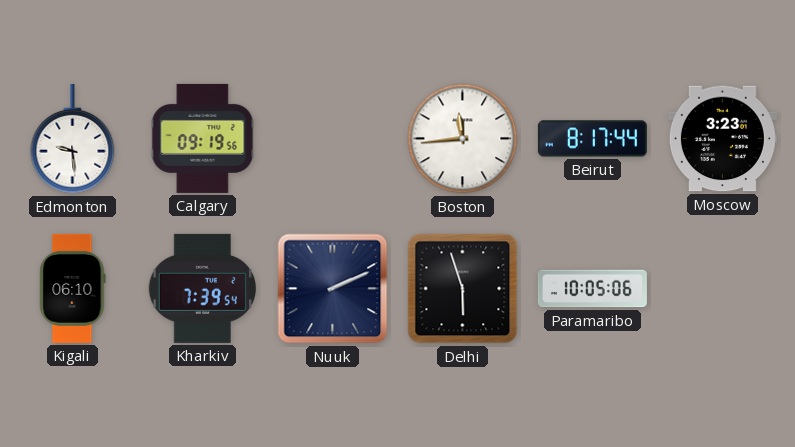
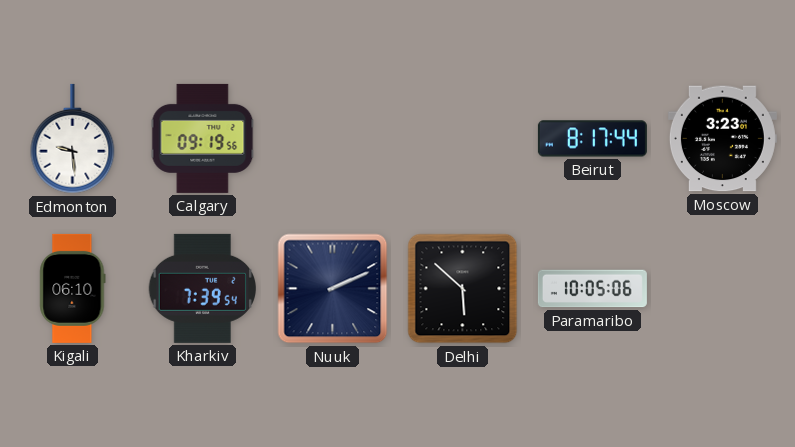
Boston: 11:44 -> none
Delhi: 5:57 -> 5:52
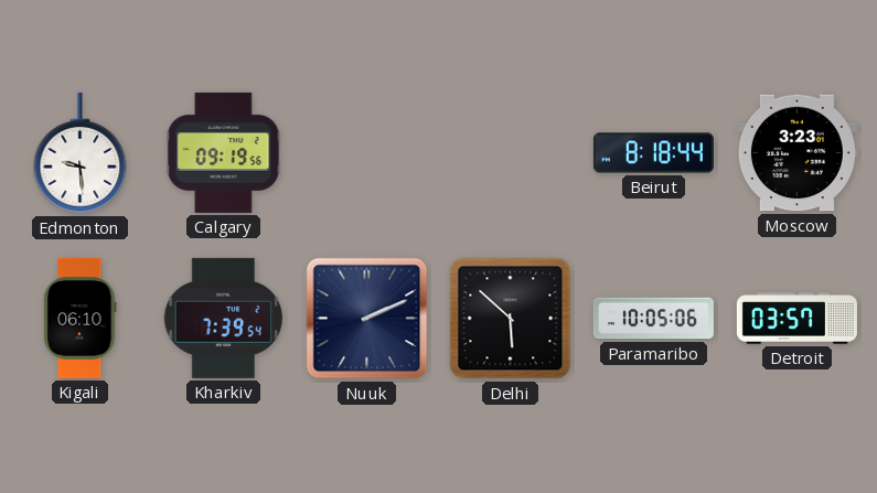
Beirut: 8:17 -> 8:18
Detroit: none -> 03:57
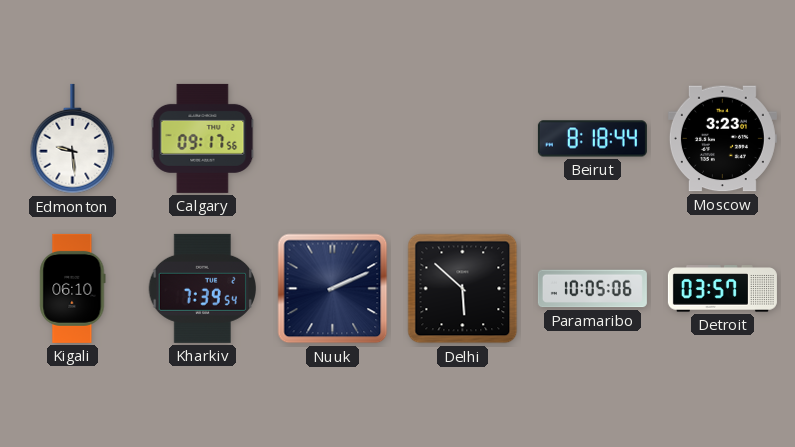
Calgary: 09:19 -> 09:17
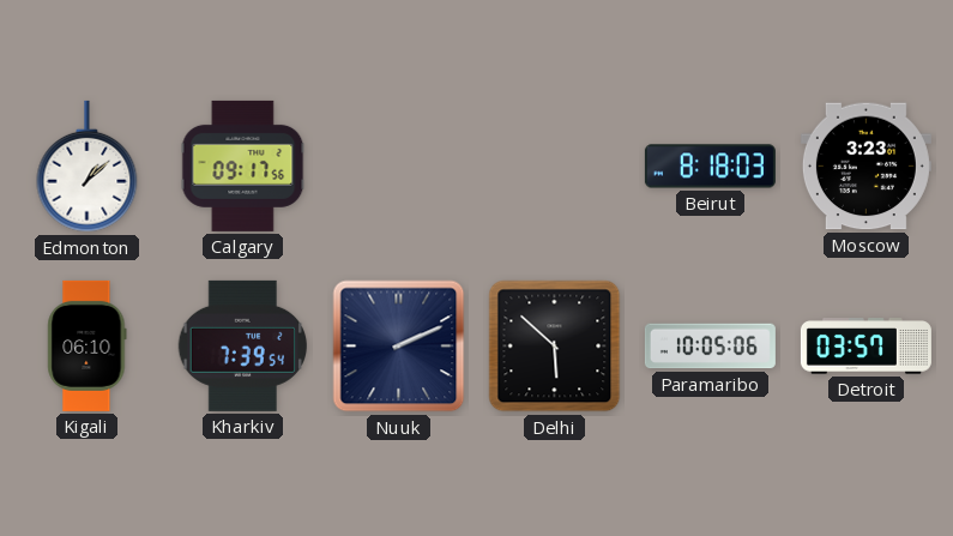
Edmonton: 9:29 -> 1:08
Beirut: 8:18:44 -> 8:18:03
